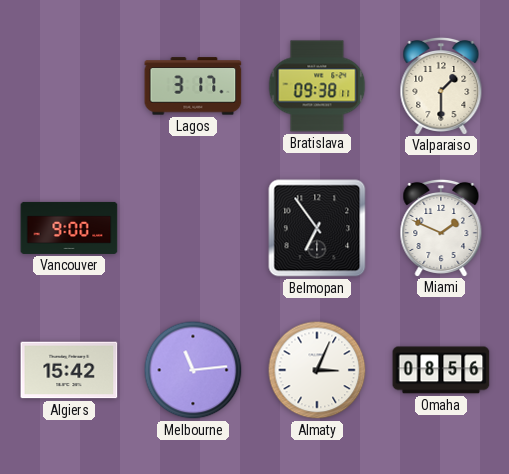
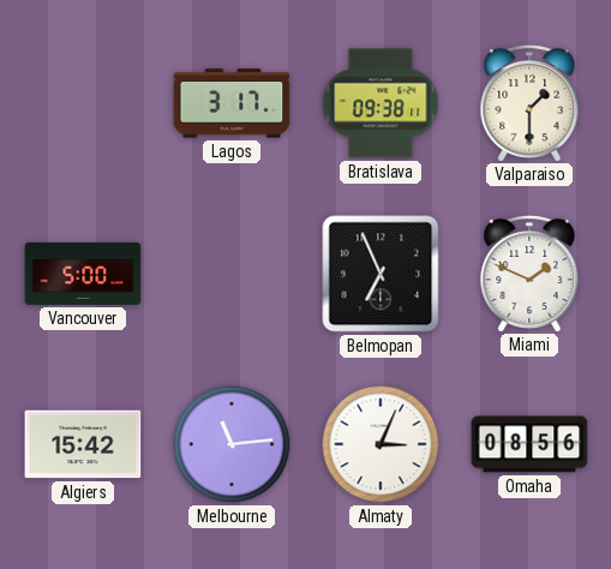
Vancouver: 9:00 -> 5:00
Belmopan: 6:54 -> 6:56
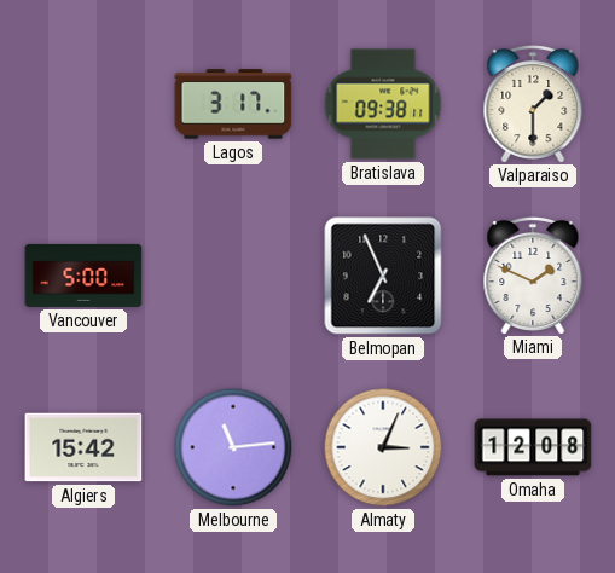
Omaha: 08:56 -> 12:08
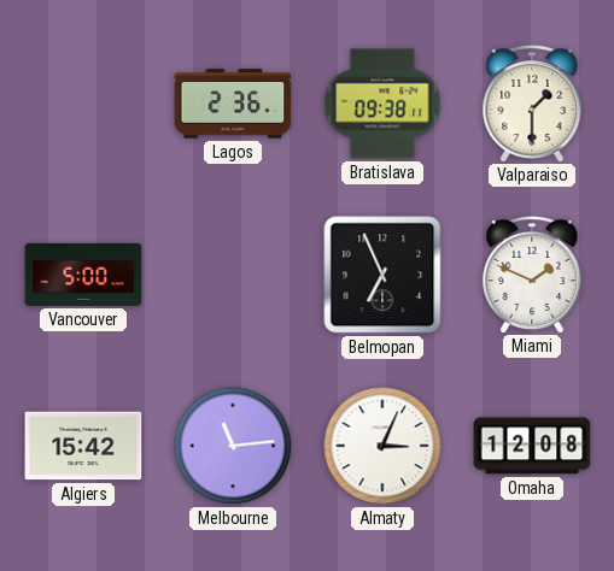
Lagos: 3:17 -> 2:36
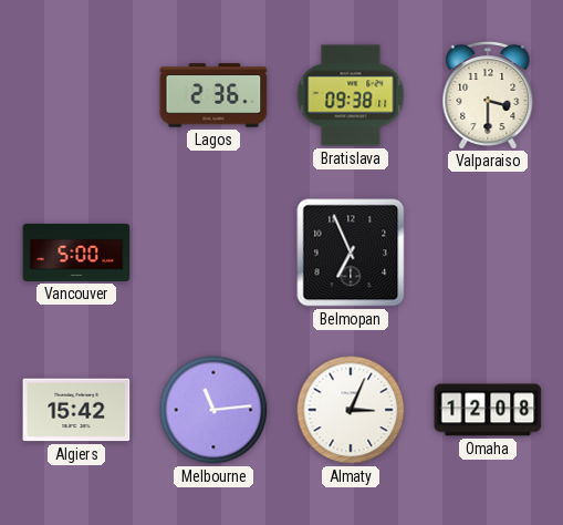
Valparaiso: 1:30 -> 3:30
Miami: 1:49 -> none
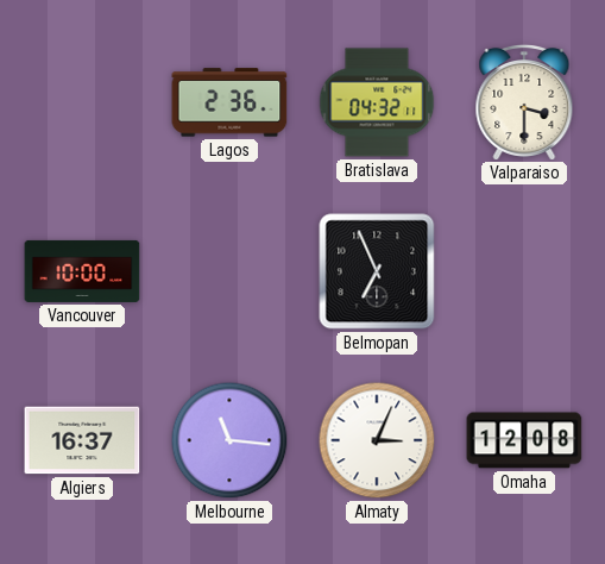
Bratislava: 09:38 -> 04:32
Vancouver: 5:00 -> 10:00
Algiers: 15:42 -> 16:37
Melbourne: 11:14 -> 11:16
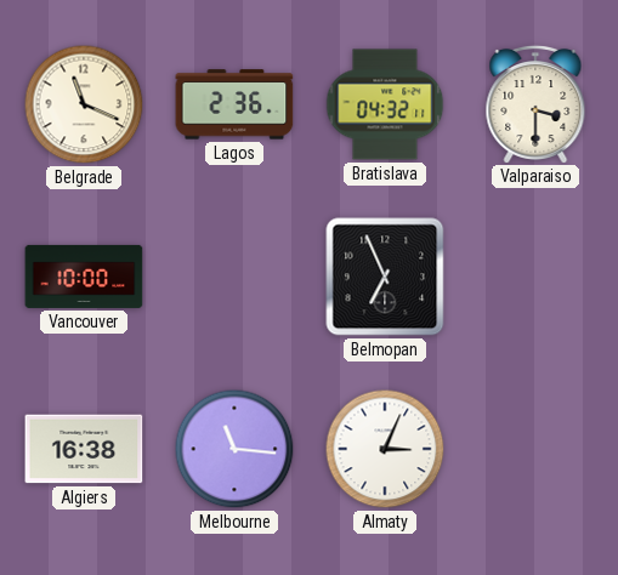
Belgrade: none -> 11:19
Algiers: 16:37 -> 16:38
Omaha: 12:08 -> none
